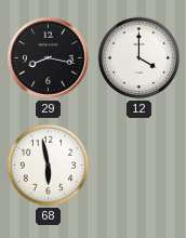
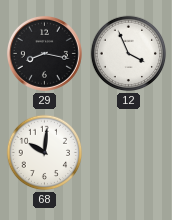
12: 4:00 -> 3:56
68: 5:58 -> 10:01
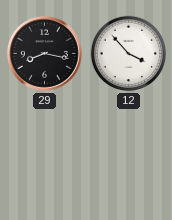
12: 3:56 -> 3:53
68: 10:01 -> none
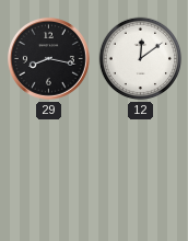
12: 3:53 -> 12:09
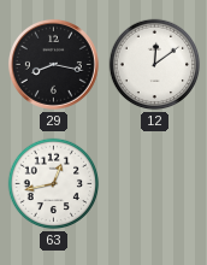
63: none -> 12:43
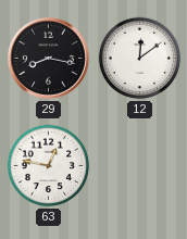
63: 12:43 -> 12:47
